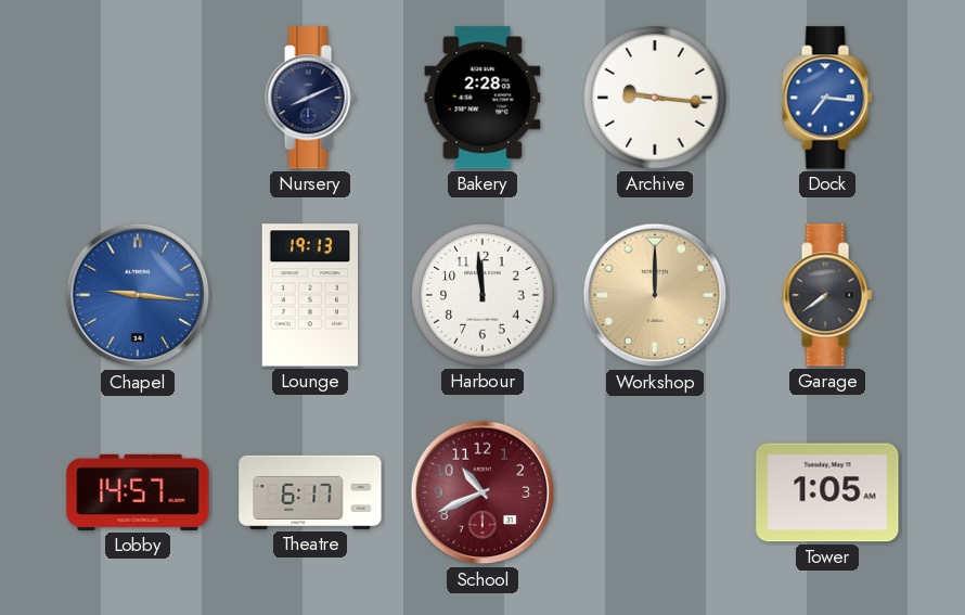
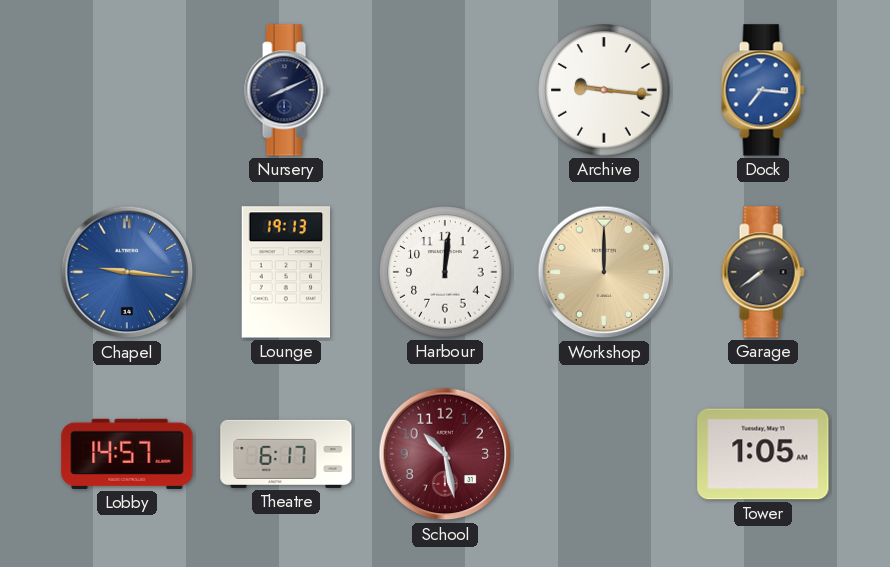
Bakery: 2:28 -> none
Harbour: 11:59 -> 12:01
School: 10:41 -> 10:28
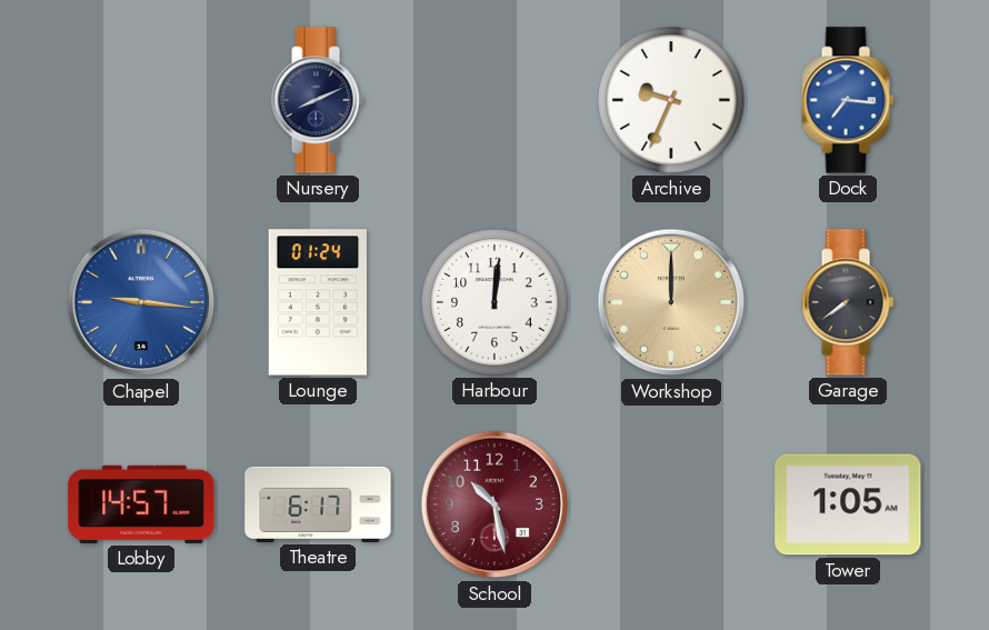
Archive: 9:16 -> 9:34
Lounge: 19:13 -> 01:24
